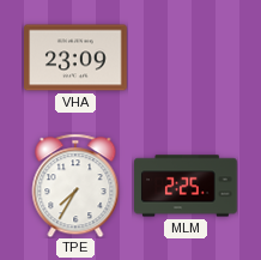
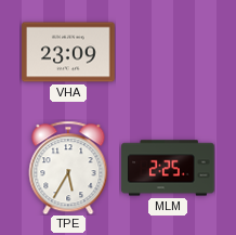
TPE: 7:35 -> 5:35
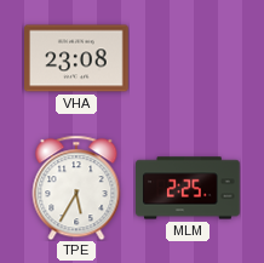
VHA: 23:09 -> 23:08
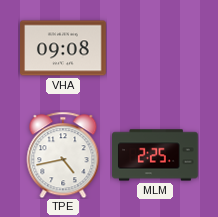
VHA: 23:08 -> 09:08
TPE: 5:35 -> 4:43
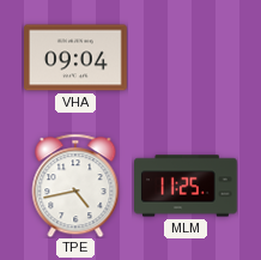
VHA: 09:08 -> 09:04
MLM: 2:25 -> 11:25
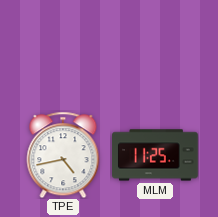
VHA: 09:04 -> none
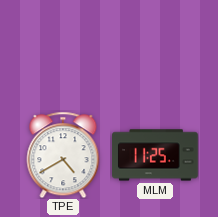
TPE: 4:43 -> 4:40
